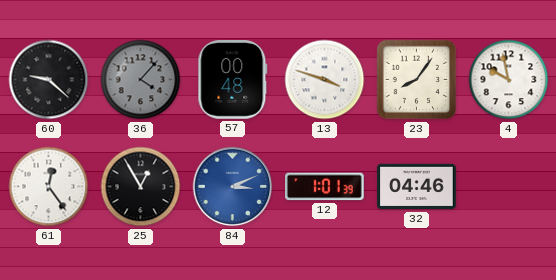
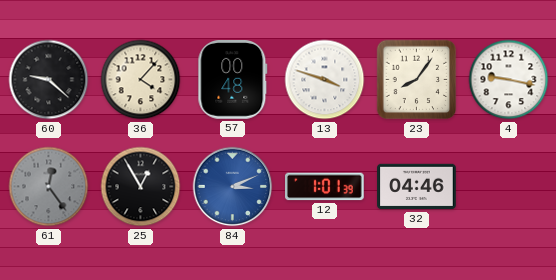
36 dial: grey -> cream
4: 9:58 -> 9:17
61 dial: white -> grey
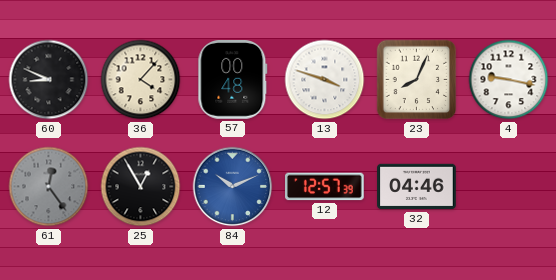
60: 9:22 -> 8:49
23: 8:06 -> 8:04
84: 3:11 -> 10:11
12: 1:01 -> 12:57
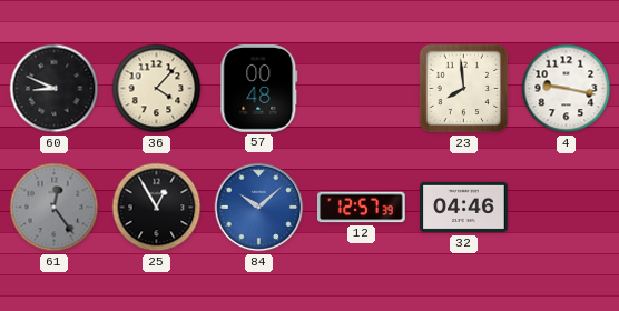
13: 3:48 -> none
23: 8:04 -> 7:59
84: 10:11 -> 10:08
